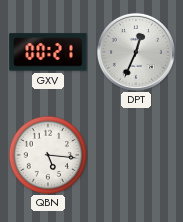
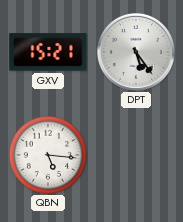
GXV: 00:21 -> 15:21
DPT: 12:34 -> 5:24
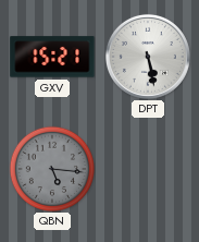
DPT: 5:24 -> 5:28
QBN dial: white -> grey
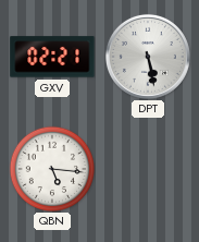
GXV: 15:21 -> 02:21
QBN dial: grey -> white
